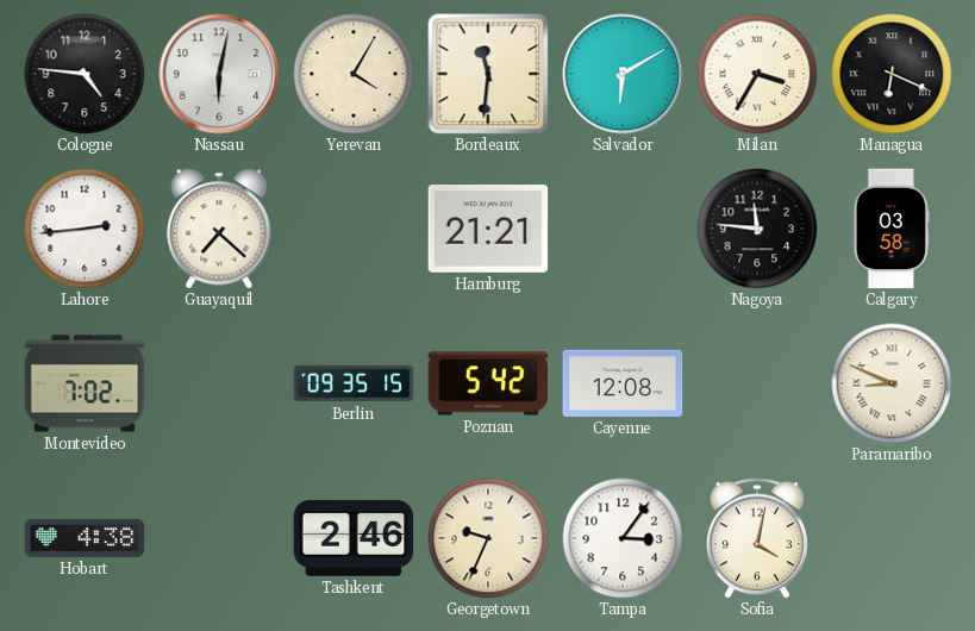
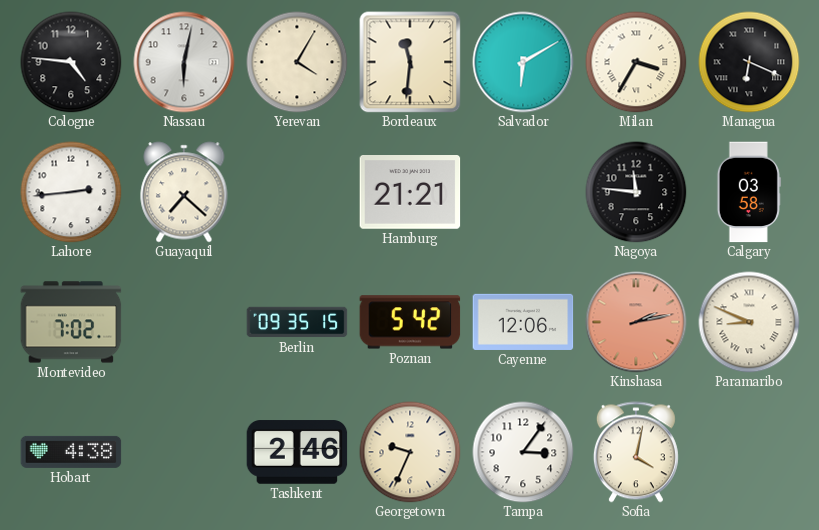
Cayenne: 12:08 -> 12:06
Kinshasa: none -> 2:13
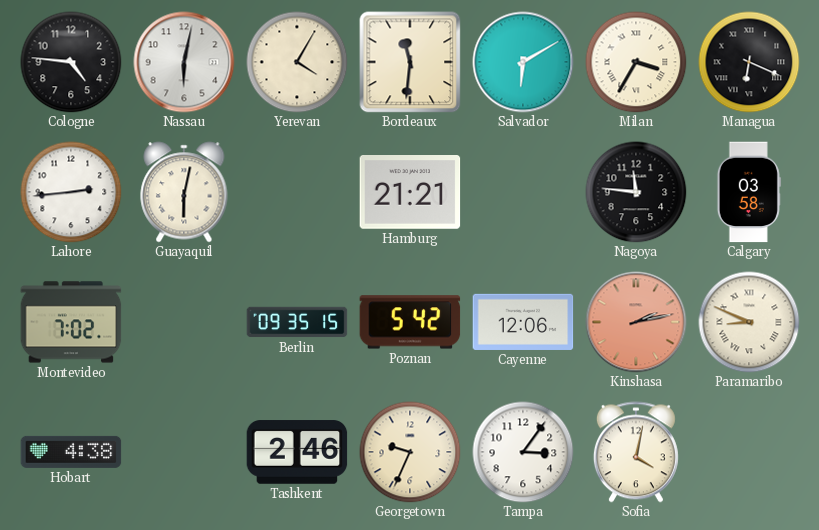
Guayaquil: 7:22 -> 6:02
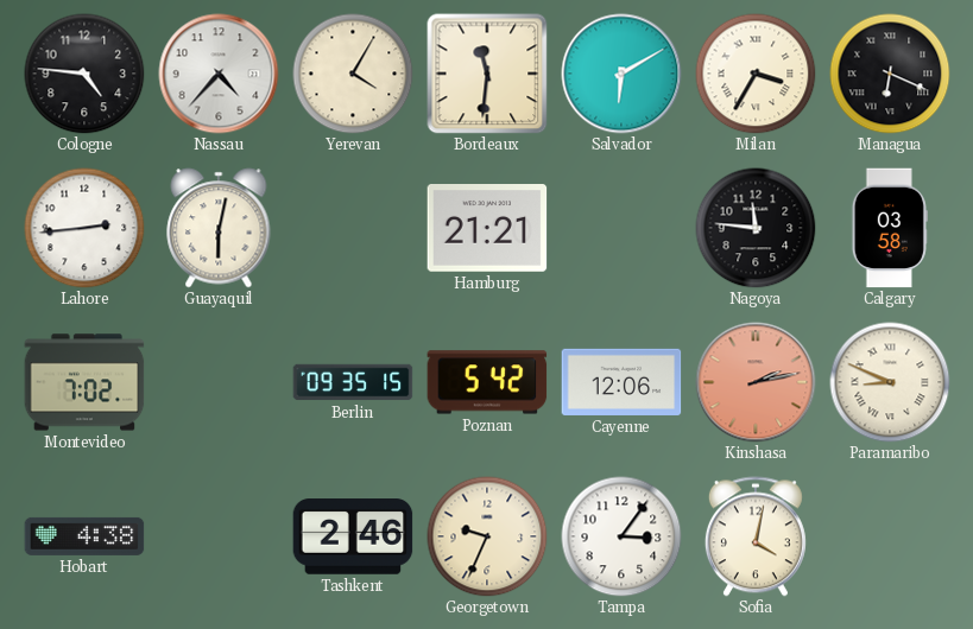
Nassau: 6:02 -> 4:37
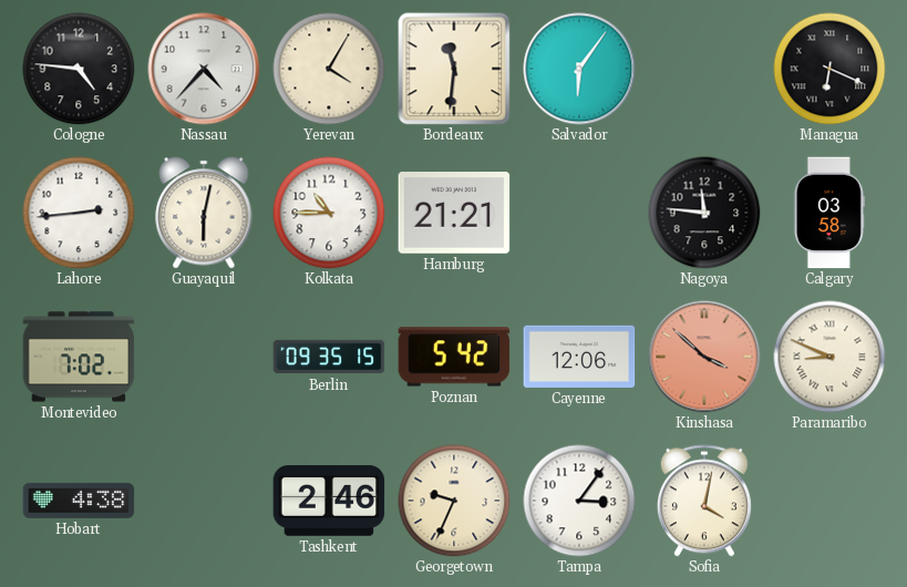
Salvador: 6:10 -> 6:06
Milan: 3:35 -> none
Kolkata: none -> 10:45
Kinshasa: 2:13 -> 3:52
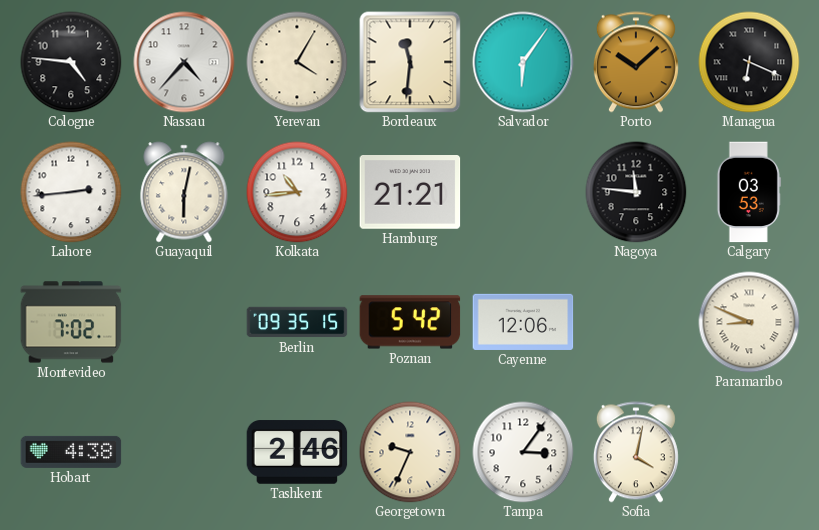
Porto: none -> 10:08
Kolkata: 10:45 -> 10:44
Calgary: 03:58 -> 03:53
Kinshasa: 3:52 -> none
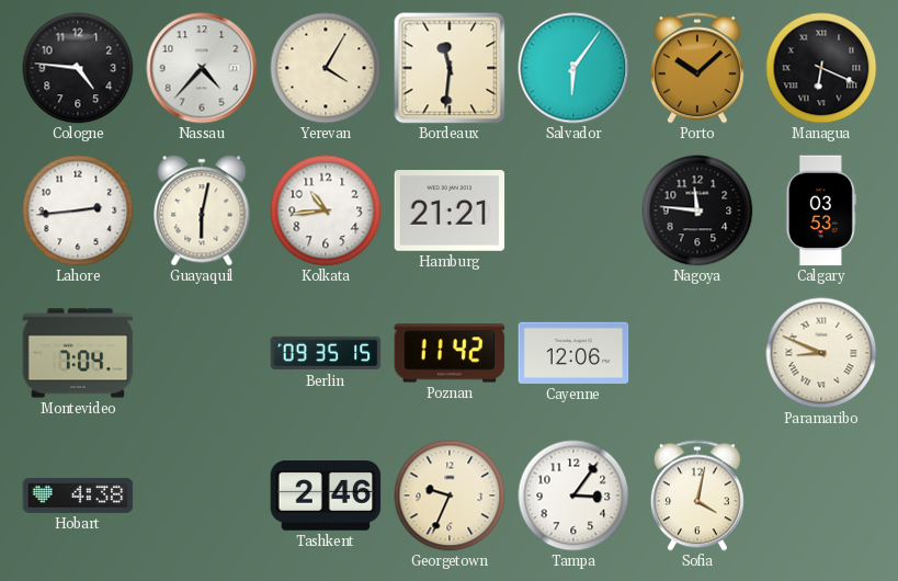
Montevideo: 7:02 -> 7:04
Poznan: 5:42 -> 11:42
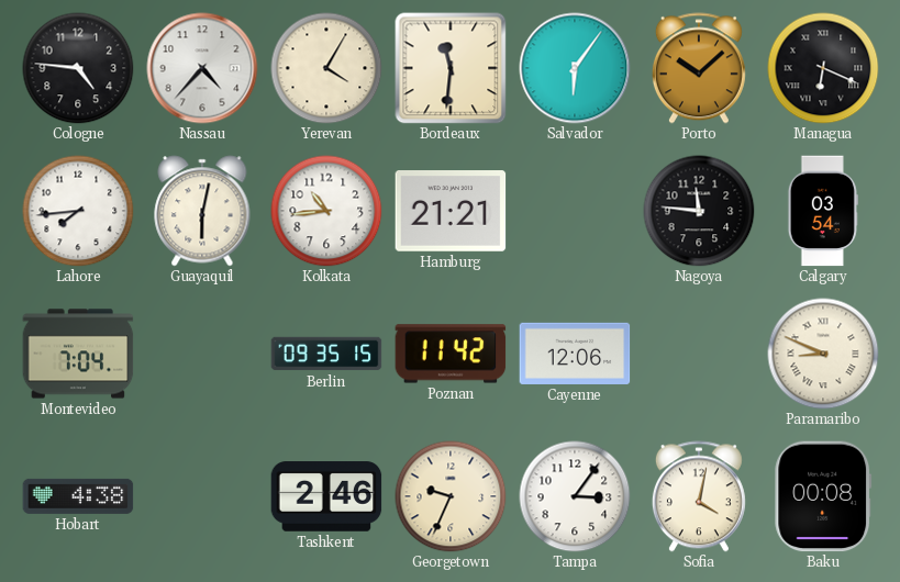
Lahore: 2:44 -> 7:44
Calgary: 03:53 -> 03:54
Baku: none -> 00:08
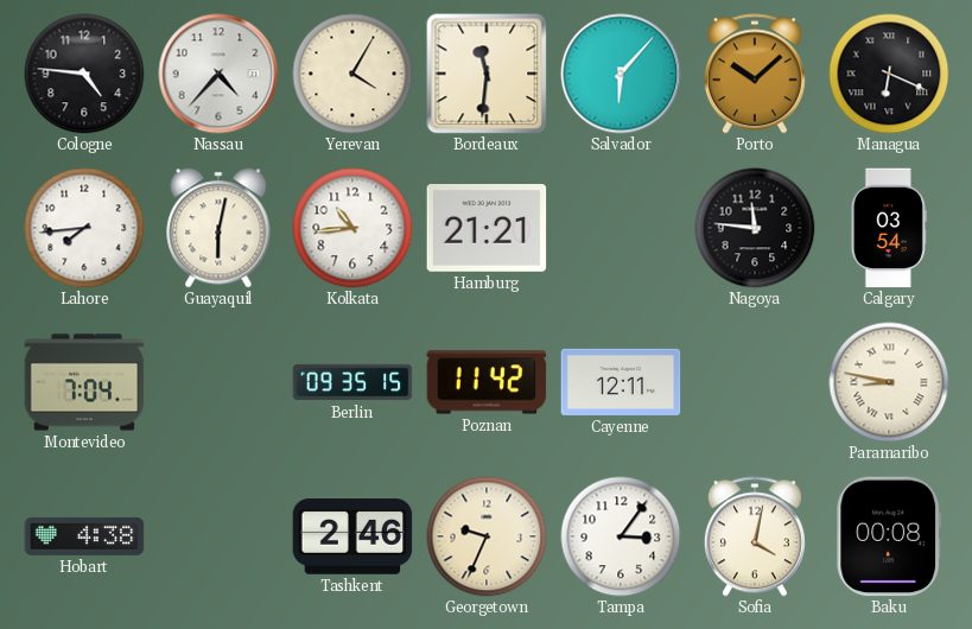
Salvador: 6:06 -> 6:07
Cayenne: 12:06 -> 12:11
Paramaribo: 8:49 -> 8:47
